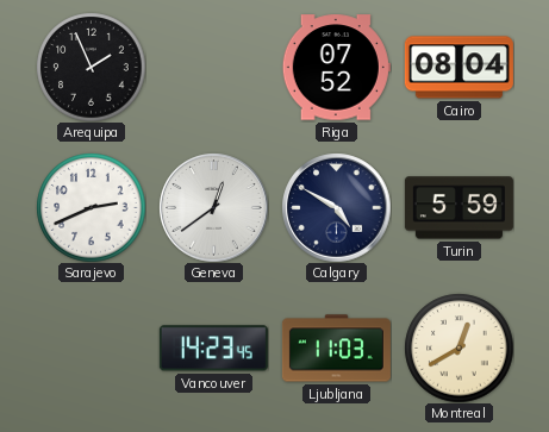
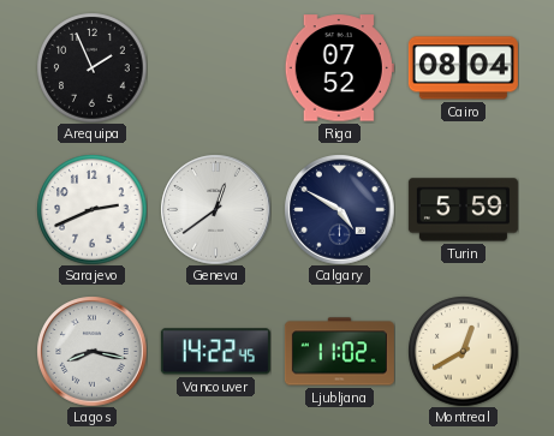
Lagos: none -> 8:17
Vancouver: 14:23 -> 14:22
Ljubljana: 11:03 -> 11:02
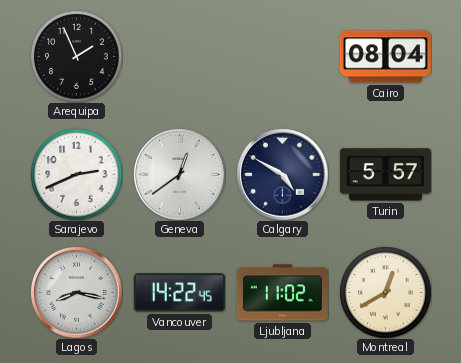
Riga: 07:52 -> none
Turin: 5:59 -> 5:57
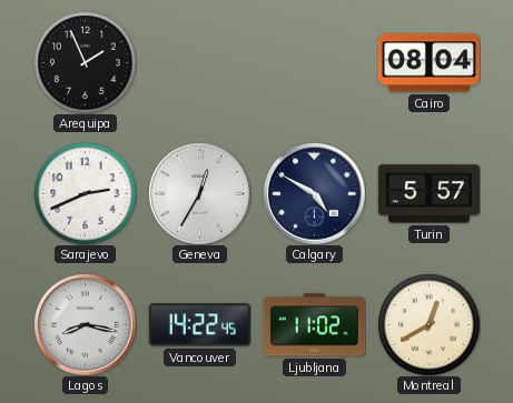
Geneva: 12:39 -> 12:35
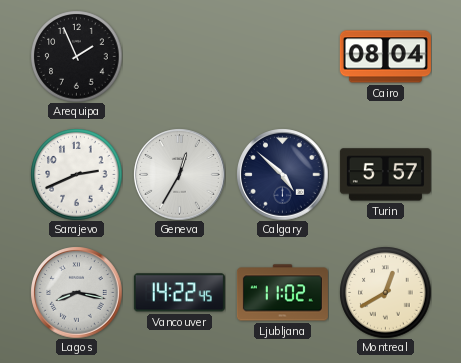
Calgary: 4:50 -> 4:52
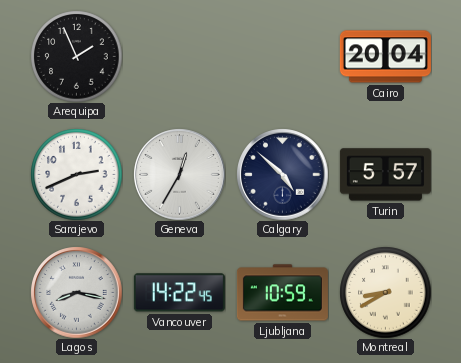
Cairo: 08:04 -> 20:04
Ljubljana: 11:02 -> 10:59
Montreal: 12:40 -> 8:40
